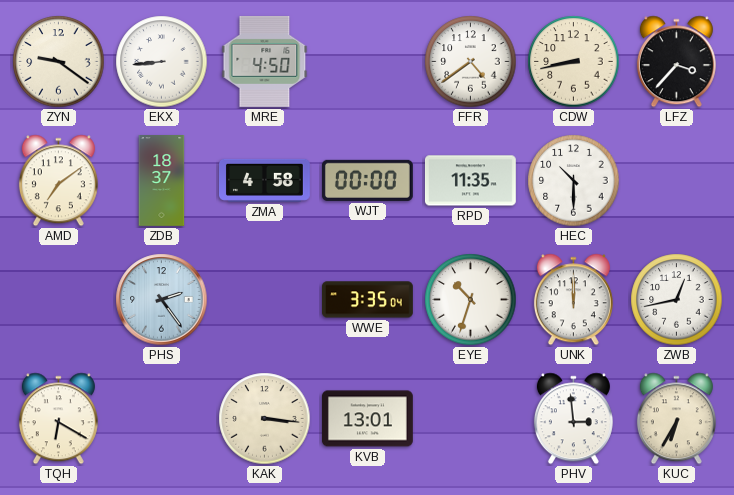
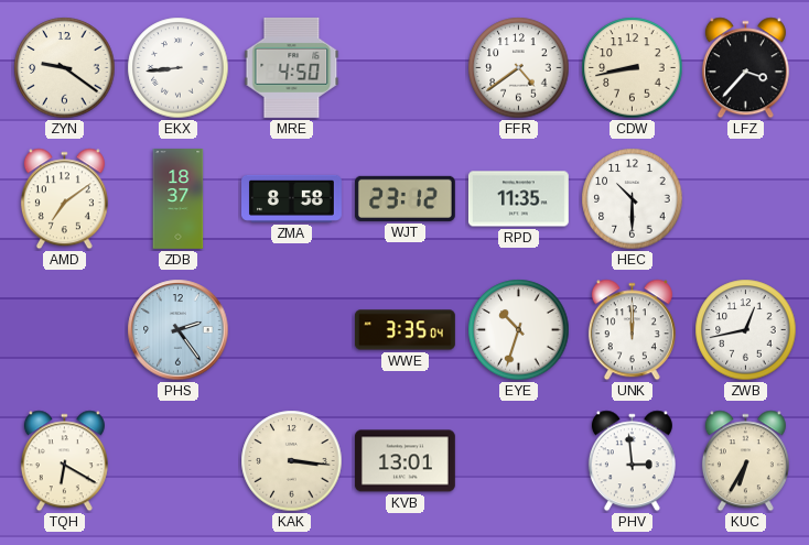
ZMA: 4:58 -> 8:58
WJT: 00:00 -> 23:12
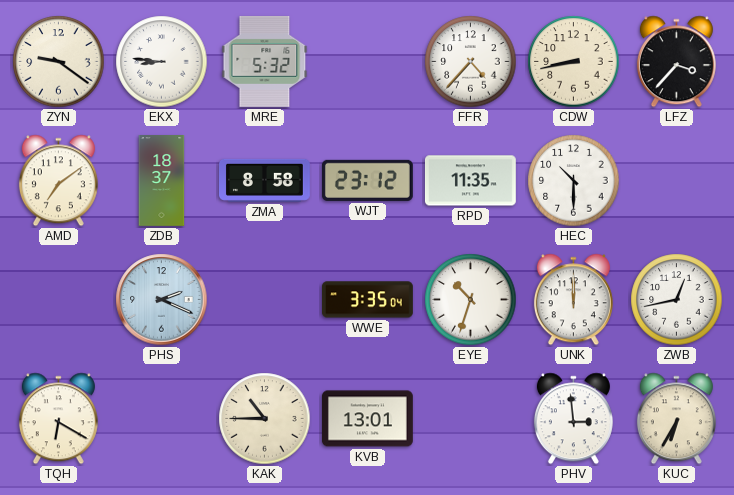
EKX: 8:44 -> 8:46
MRE: 4:50 -> 5:32
FFR: 4:39 -> 4:37
PHS: 2:24 -> 2:19
KAK: 3:16 -> 10:45
